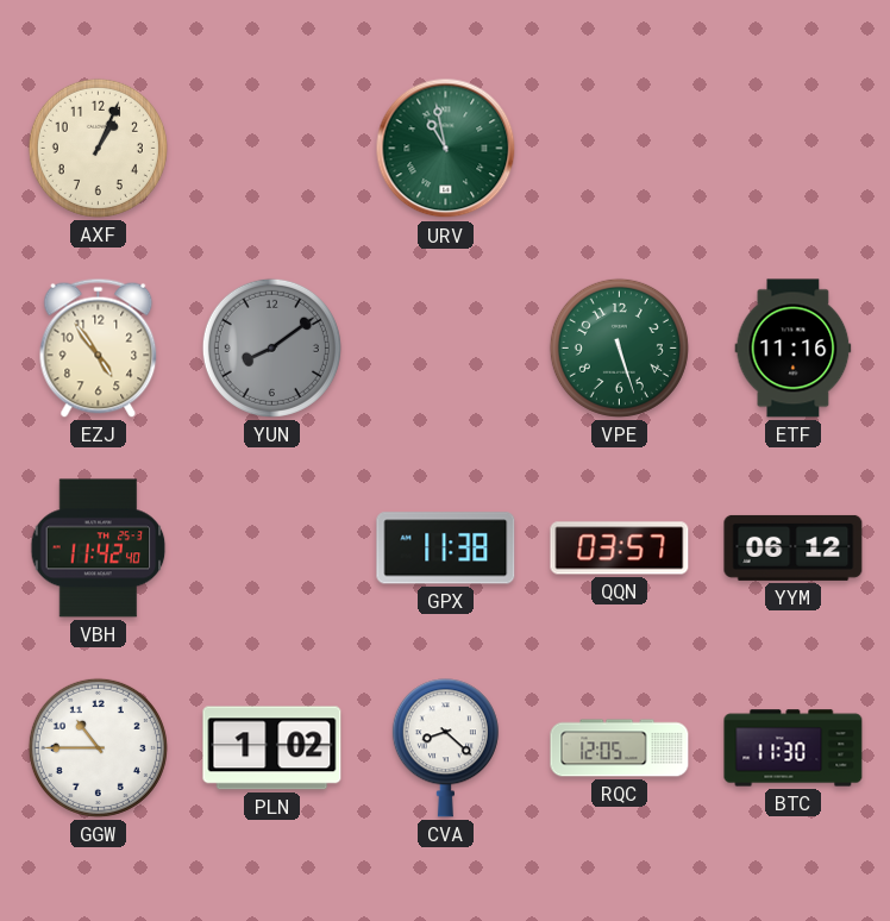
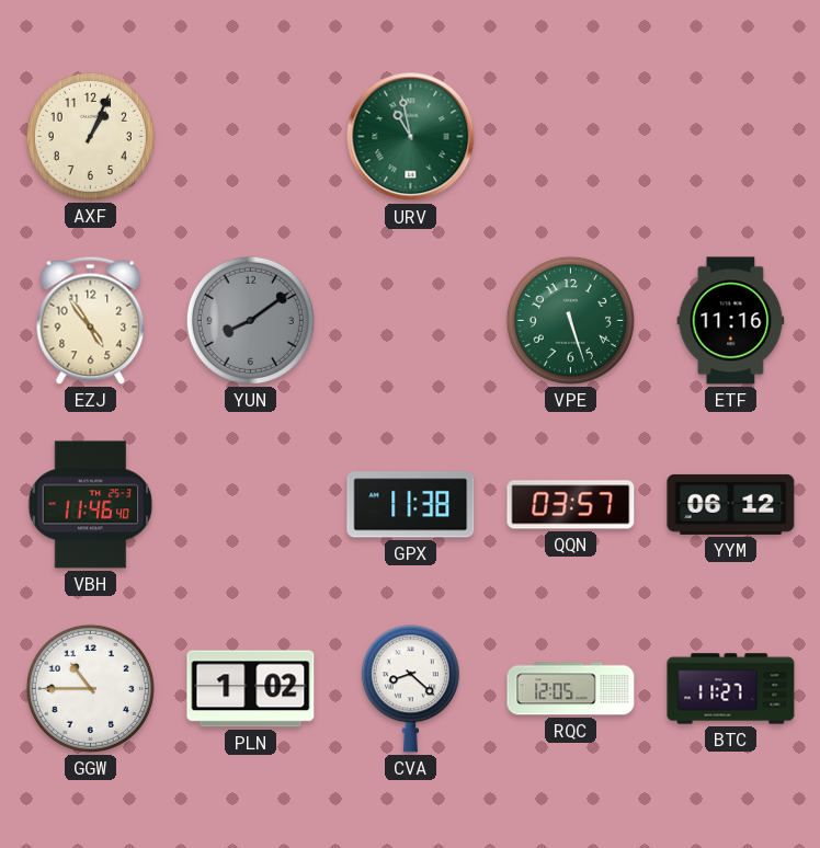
VBH: 11:42 -> 11:46
BTC: 11:30 -> 11:27
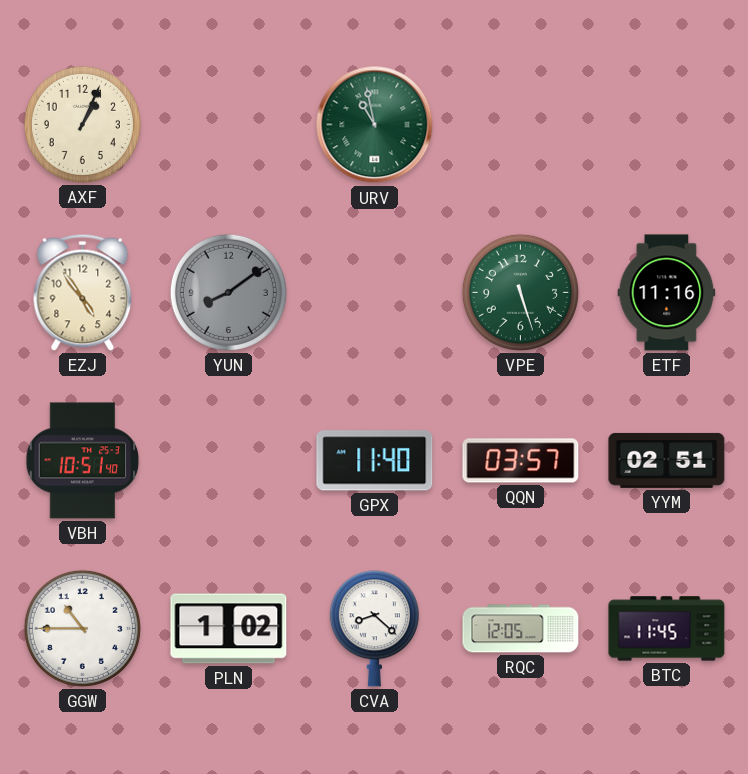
VBH: 11:46 -> 10:51
GPX: 11:38 -> 11:40
YYM: 06:12 -> 02:51
BTC: 11:27 -> 11:45
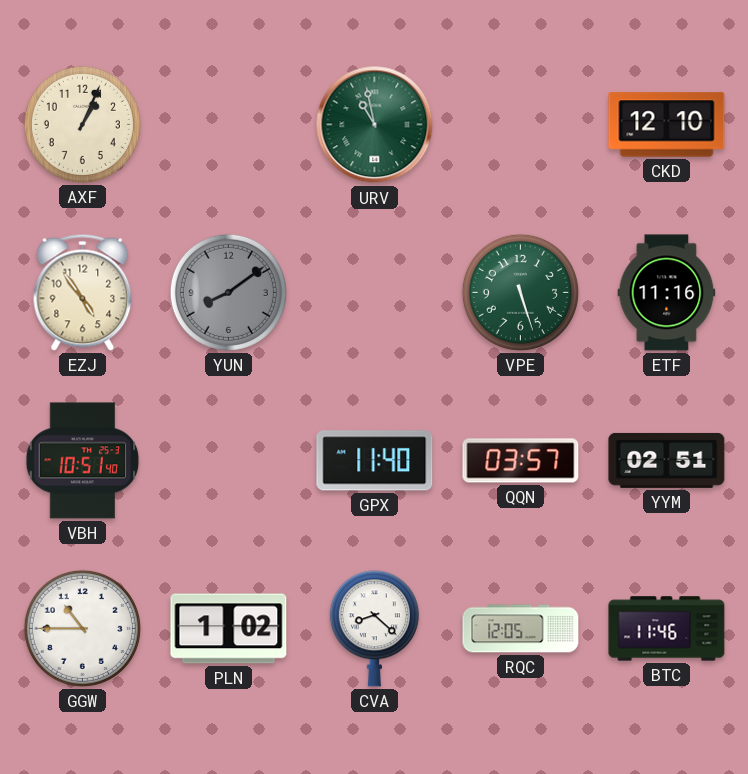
CKD: none -> 12:10
BTC: 11:45 -> 11:46
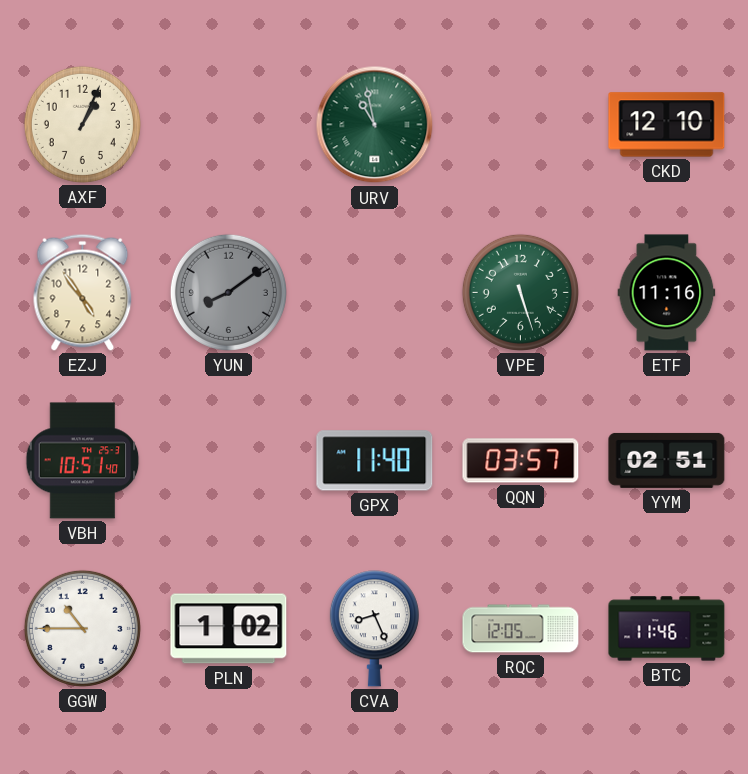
CVA: 8:22 -> 8:26
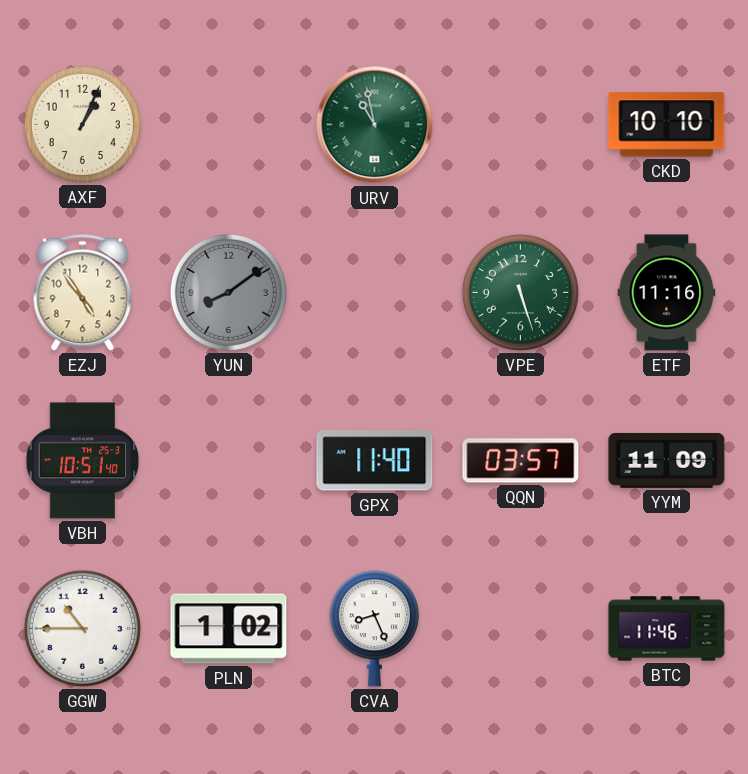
CKD: 12:10 -> 10:10
YYM: 02:51 -> 11:09
RQC: 12:05 -> none
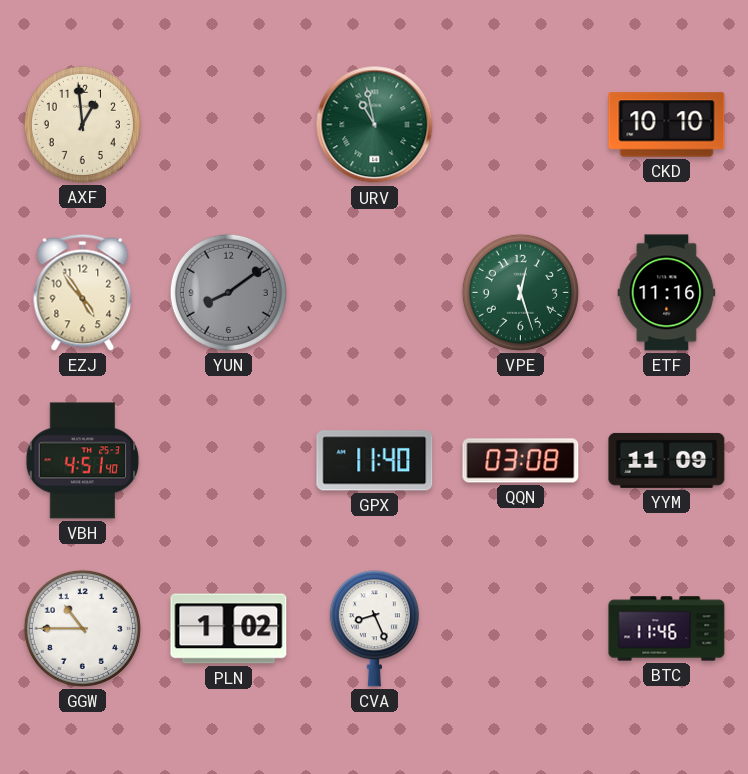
AXF: 1:04 -> 12:59
VPE: 5:27 -> 12:27
VBH: 10:51 -> 4:51
QQN: 03:57 -> 03:08
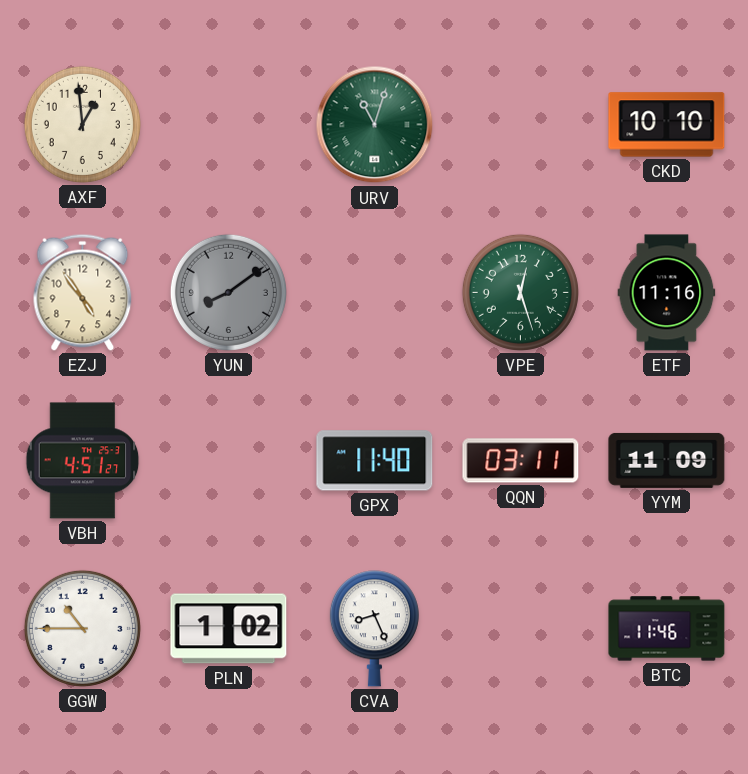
URV: 10:58 -> 11:03
VBH: 4:51:40 -> 4:51:27
QQN: 03:08 -> 03:11
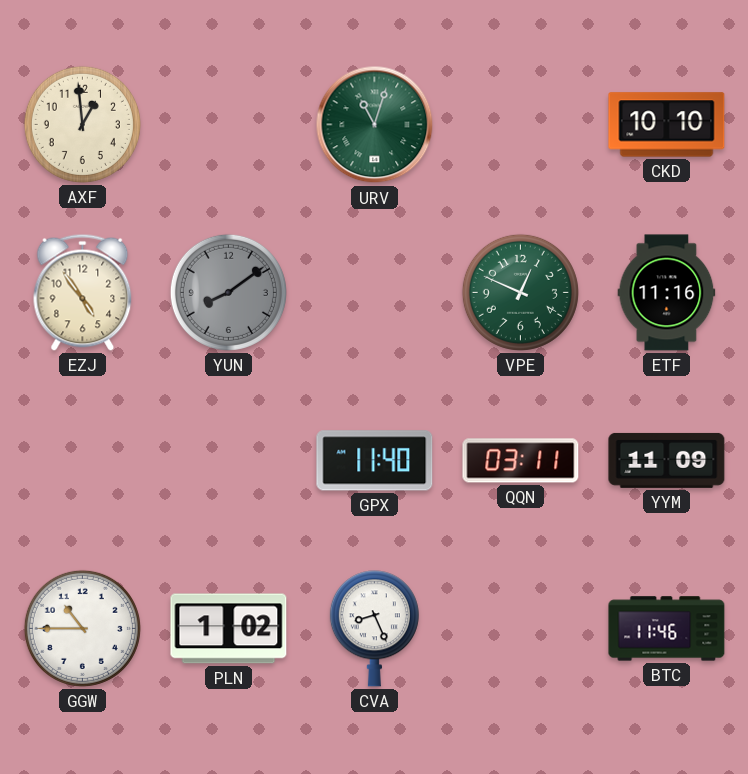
VPE: 12:27 -> 12:49
VBH: 4:51 -> none
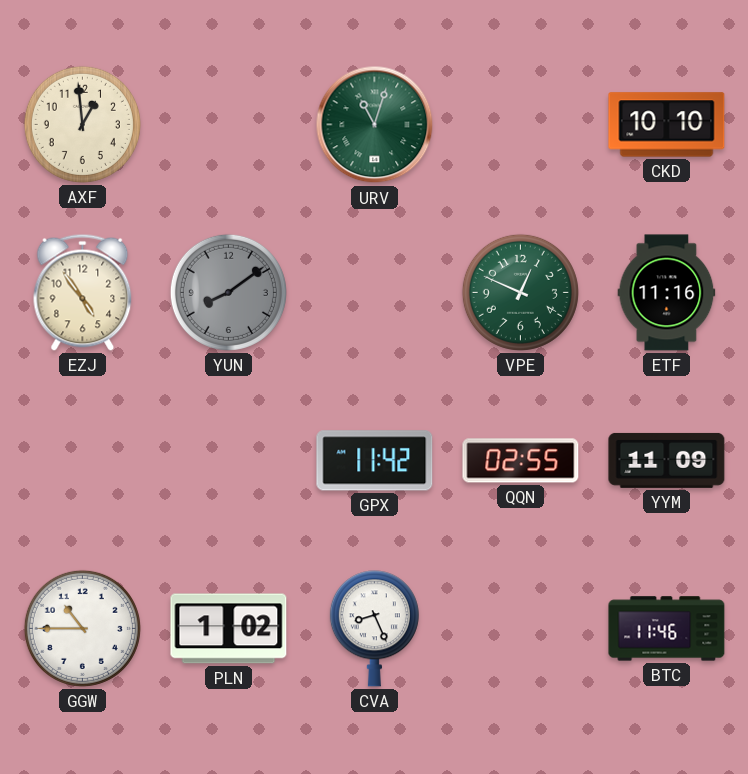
GPX: 11:40 -> 11:42
QQN: 03:11 -> 02:55
